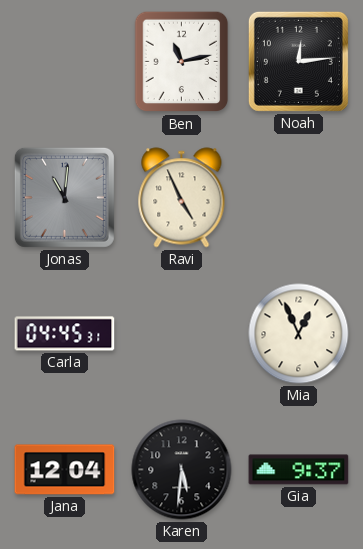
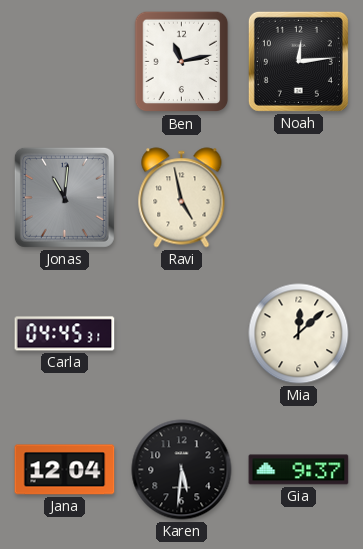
Ravi: 4:56 -> 4:58
Mia: 12:56 -> 12:08
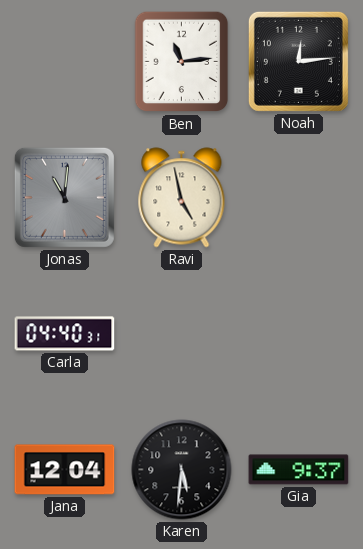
Ben: 11:13 -> 11:14
Carla: 04:45 -> 04:40
Mia: 12:08 -> none
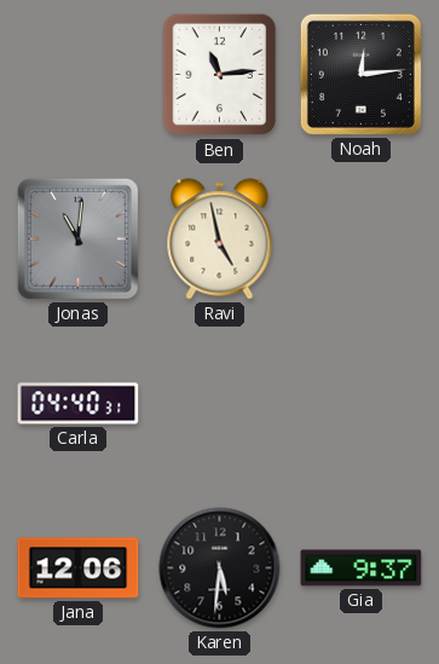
Jana: 12:04 -> 12:06
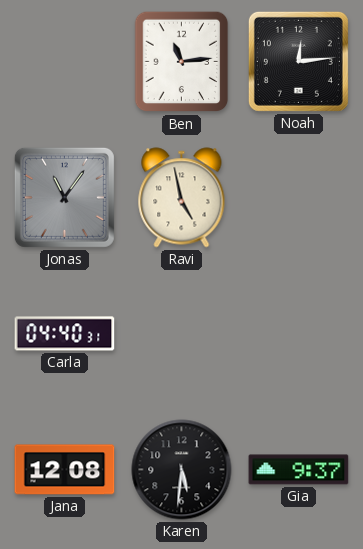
Jonas: 11:01 -> 11:06
Jana: 12:06 -> 12:08
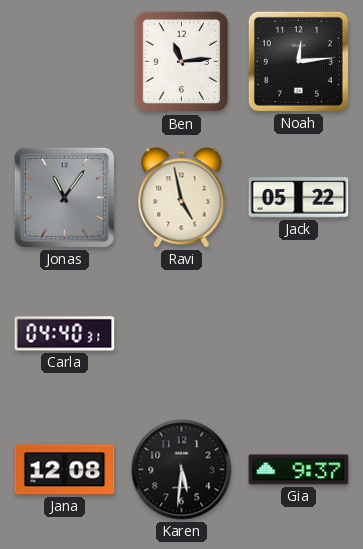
Jack: none -> 05:22
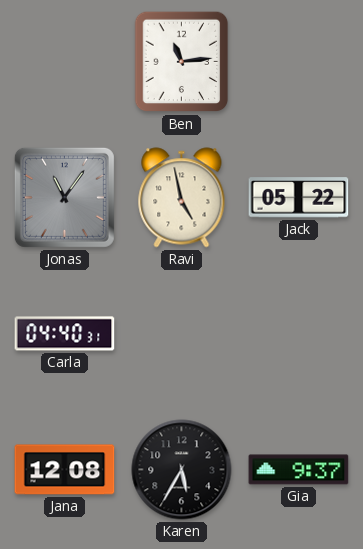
Noah: 12:14 -> none
Karen: 5:31 -> 5:35
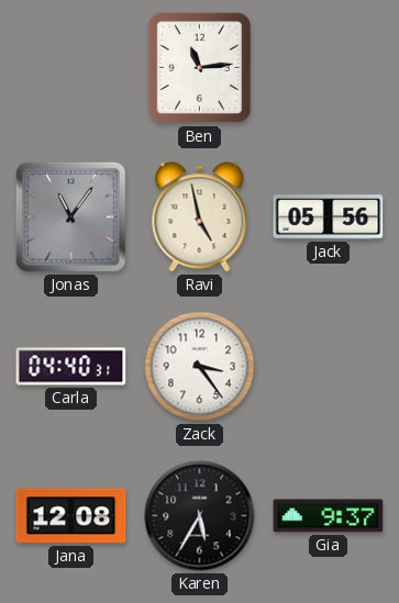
Jack: 05:22 -> 05:56
Zack: none -> 3:24
